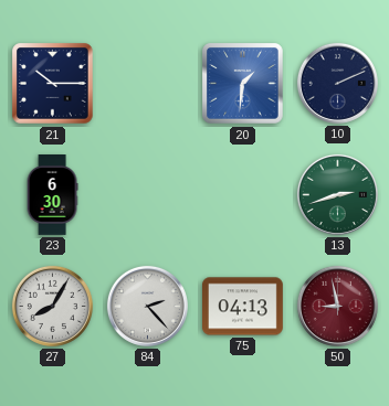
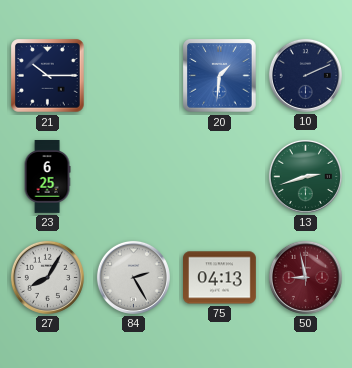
23: 6:30 -> 6:25
84: 2:23 -> 2:25
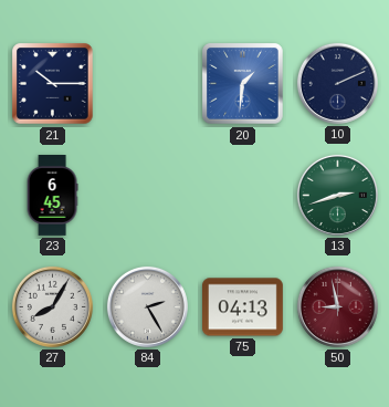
23: 6:25 -> 6:45
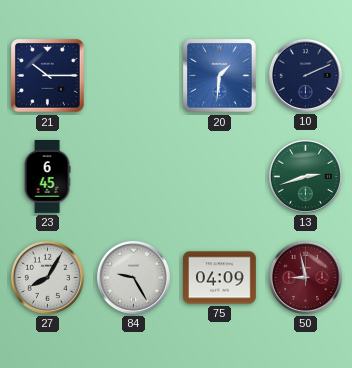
84: 2:25 -> 9:25
75: 04:13 -> 04:09
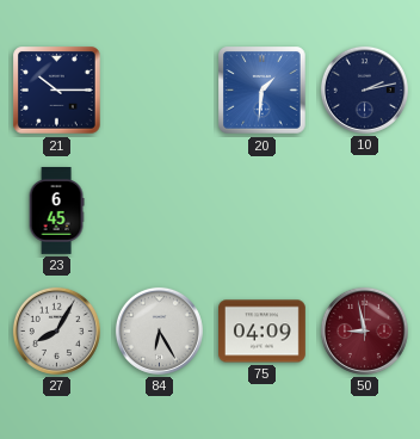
10: 2:11 -> 2:13
13: 2:42 -> none
84: 9:25 -> 6:25
